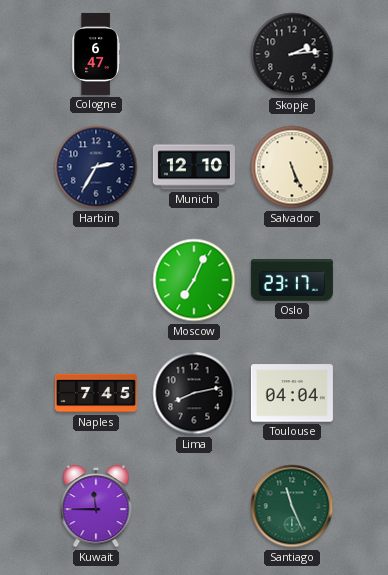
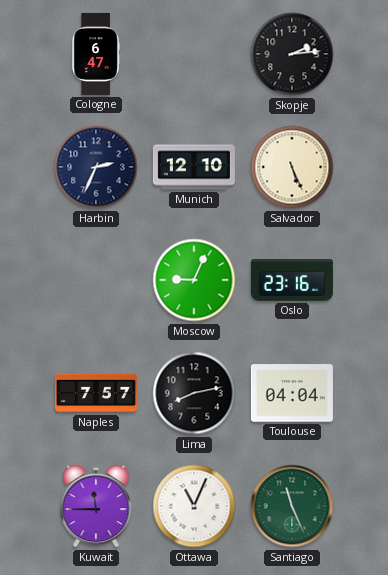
Harbin: 2:35 -> 2:34
Moscow: 7:04 -> 9:04
Oslo: 23:17 -> 23:16
Naples: 7:45 -> 7:57
Ottawa: none -> 11:04
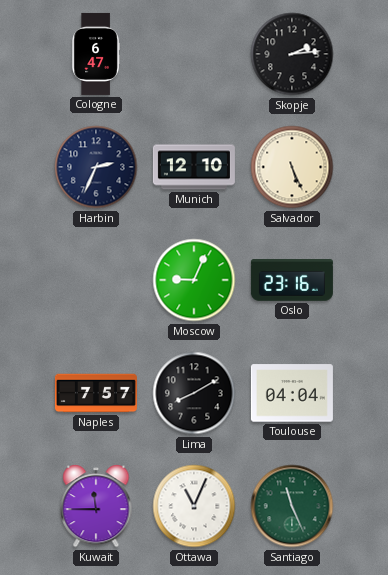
Lima: 8:13 -> 8:10
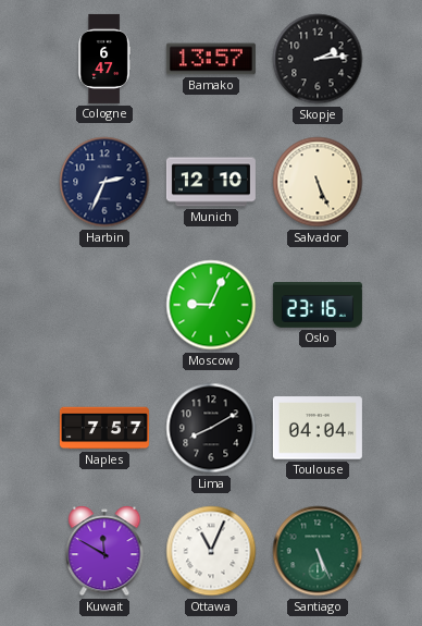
Bamako: none -> 13:57
Kuwait: 11:45 -> 11:50
Santiago: 11:26 -> 5:26
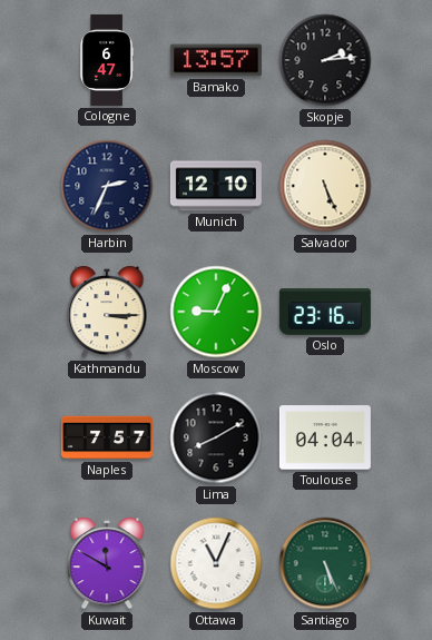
Kathmandu: none -> 3:15
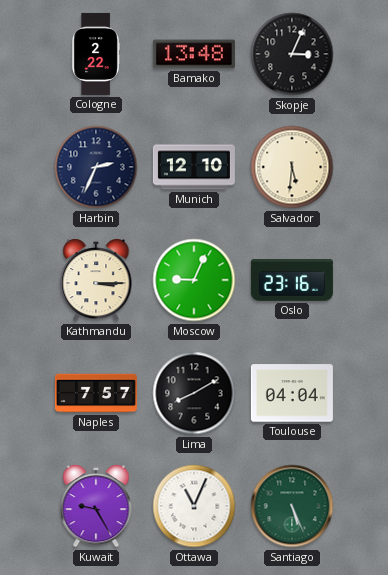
Cologne: 6:47 -> 2:22
Bamako: 13:57 -> 13:48
Skopje: 2:14 -> 3:04
Salvador: 5:26 -> 5:31
Kuwait: 11:50 -> 9:25
